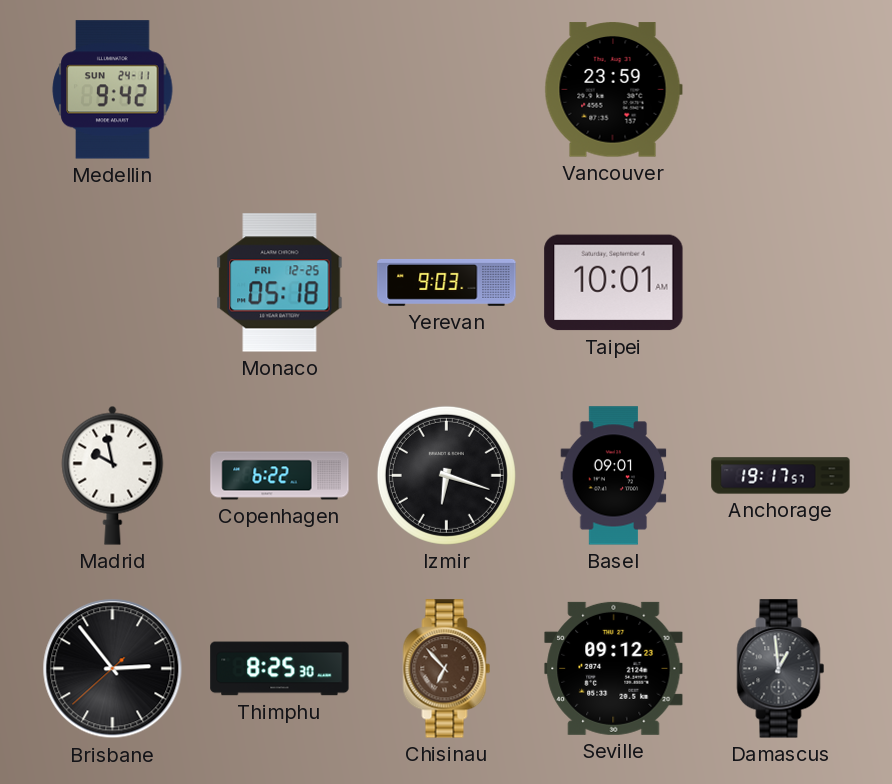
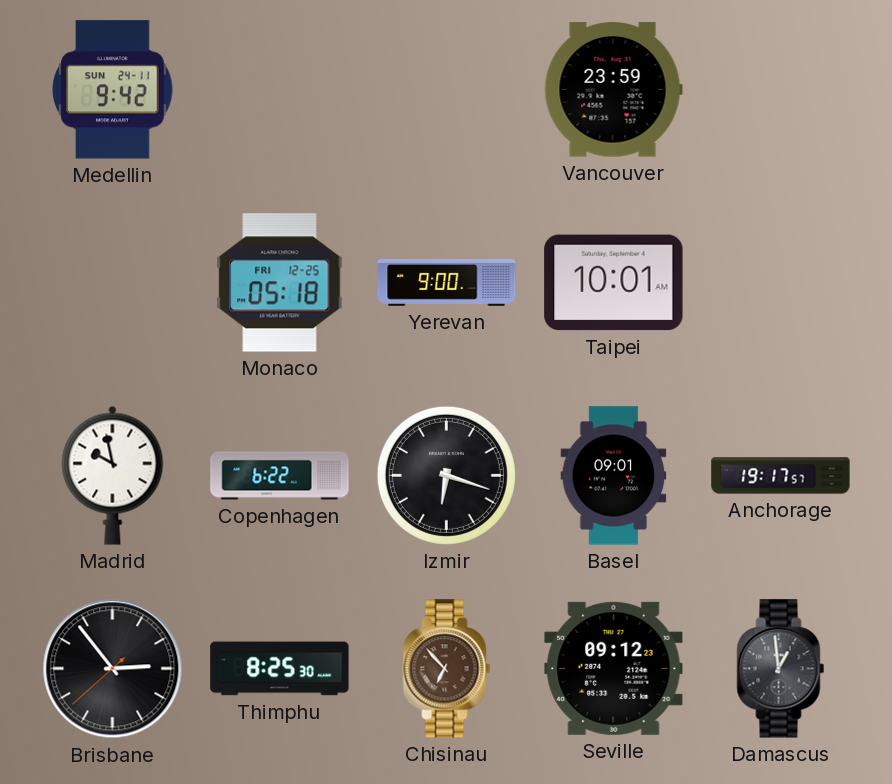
Yerevan: 9:03 -> 9:00
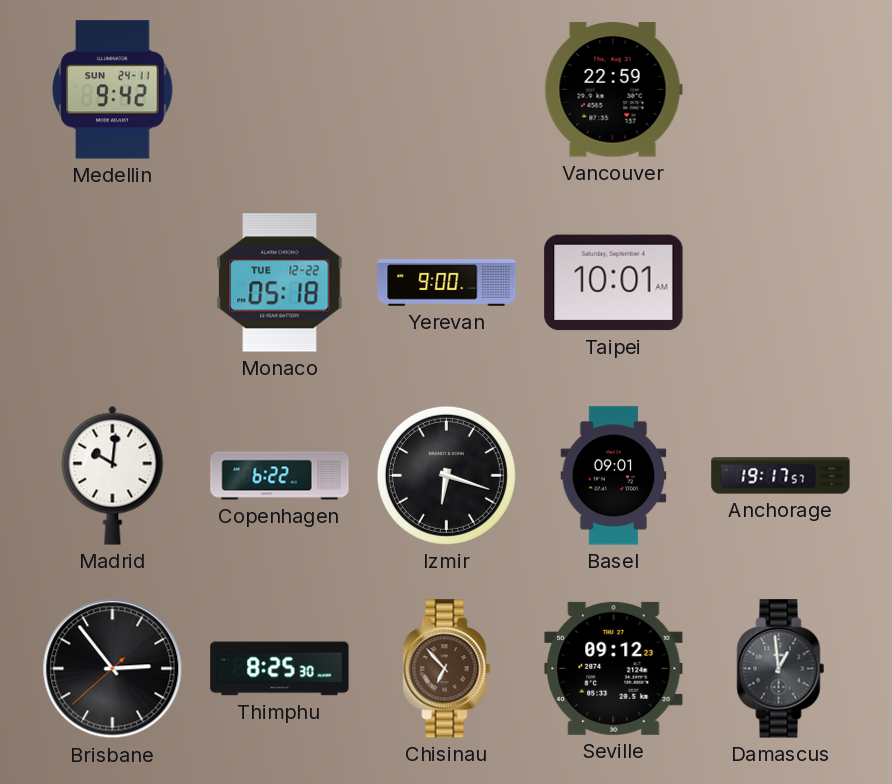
Vancouver: 23:59 -> 22:59
Monaco date: FRI 12-25 -> TUE 12-22
Madrid: 9:58 -> 10:01
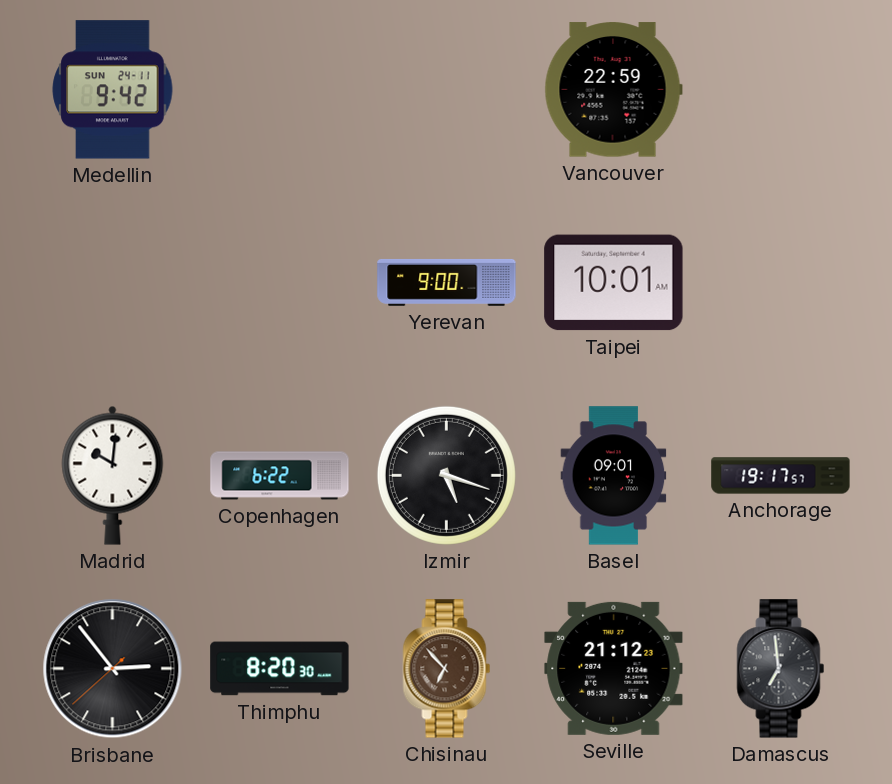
Monaco: 05:18 -> none
Izmir: 6:18 -> 5:18
Thimphu: 8:25 -> 8:20
Seville: 09:12 -> 21:12
Damascus: 12:59 -> 6:59
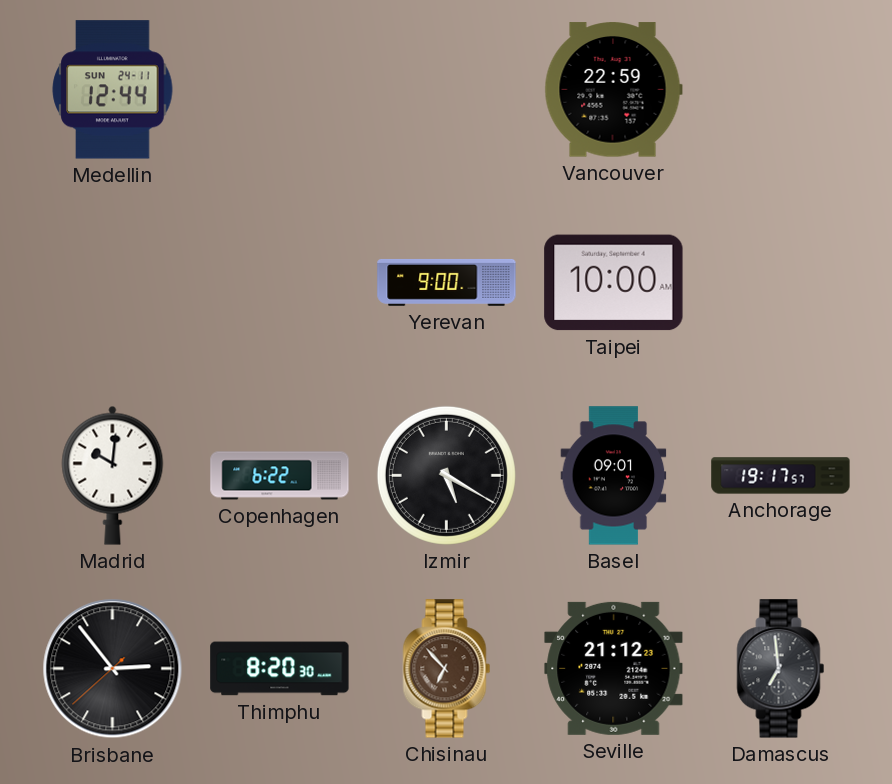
Medellin: 9:42 -> 12:44
Taipei: 10:01 -> 10:00
Izmir: 5:18 -> 5:20
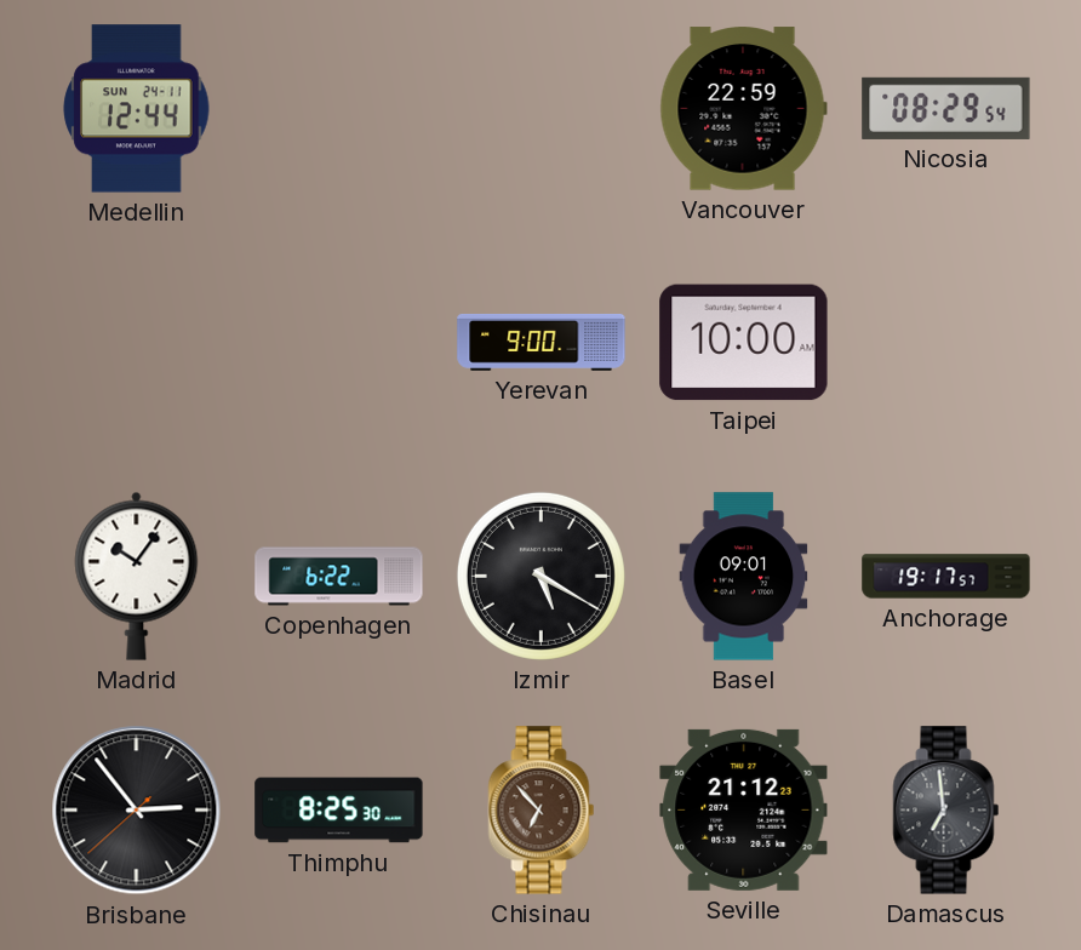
Nicosia: none -> 08:29
Madrid: 10:01 -> 10:06
Thimphu: 8:20 -> 8:25
